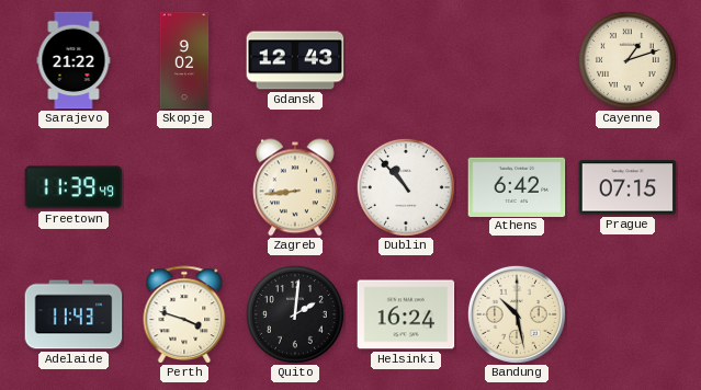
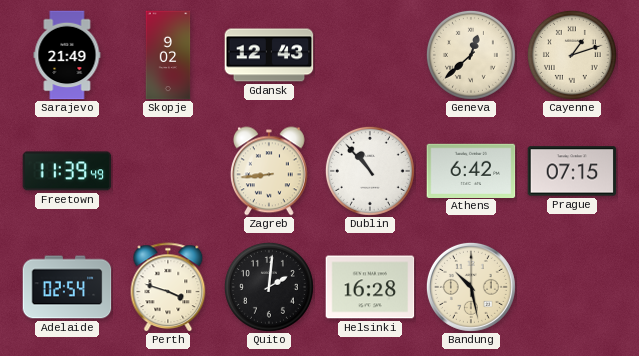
Sarajevo: 21:22 -> 21:49
Geneva: none -> 12:38
Adelaide: 11:43 -> 02:54
Helsinki: 16:24 -> 16:28
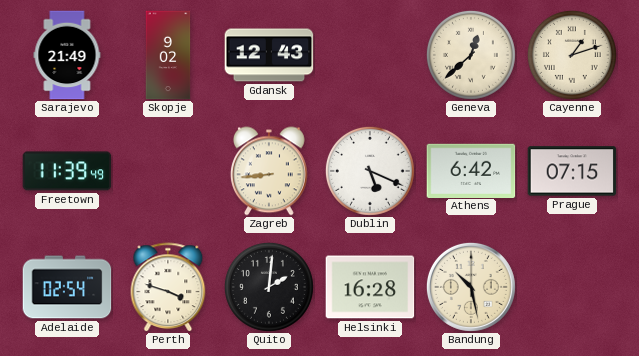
Dublin: 10:53 -> 5:19
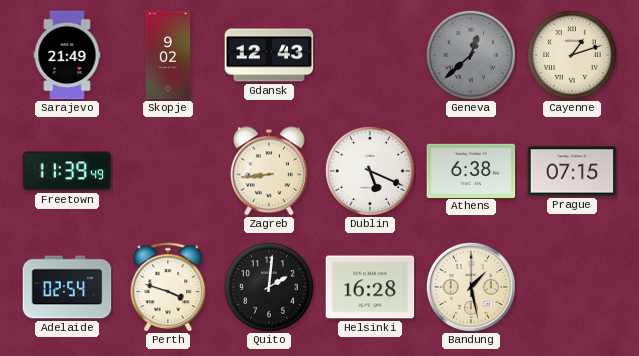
Geneva dial: cream -> grey
Athens: 6:42 -> 6:38
Bandung: 10:28 -> 1:28
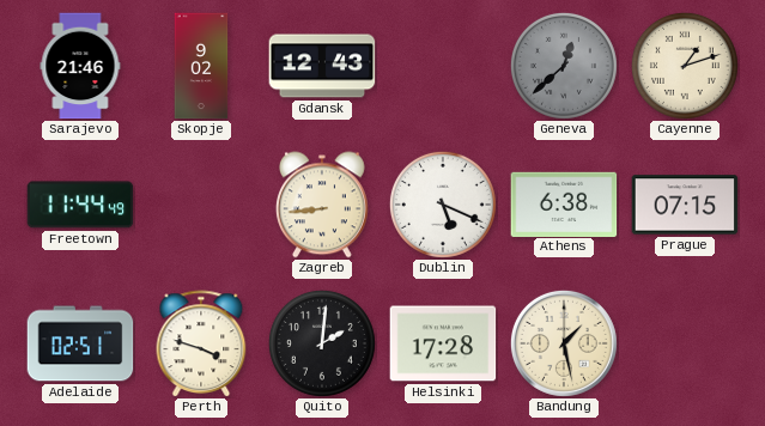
Sarajevo: 21:49 -> 21:46
Freetown: 11:39 -> 11:44
Adelaide: 02:54 -> 02:51
Helsinki: 16:28 -> 17:28
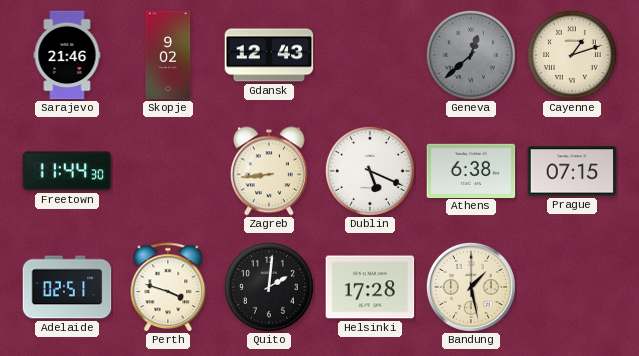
Freetown: 11:44:49 -> 11:44:30
